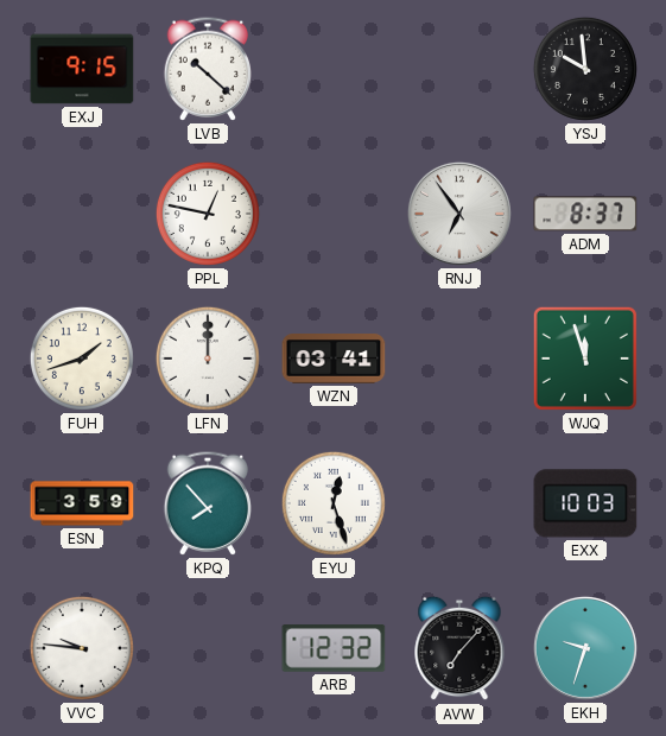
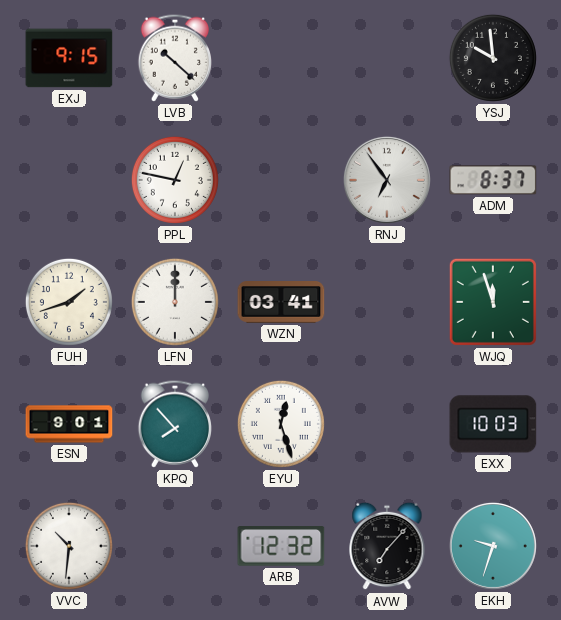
ESN: 3:59 -> 9:01
VVC: 9:46 -> 10:31
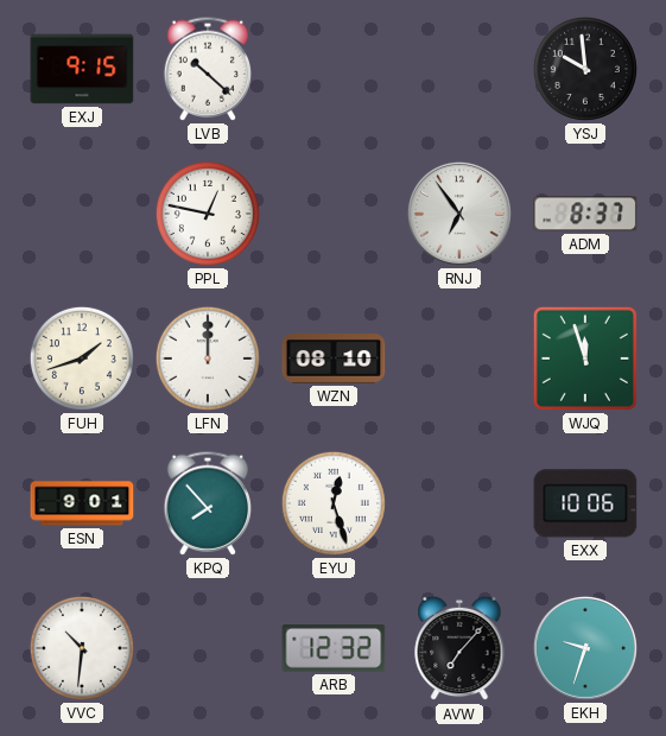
WZN: 03:41 -> 08:10
EXX: 10:03 -> 10:06
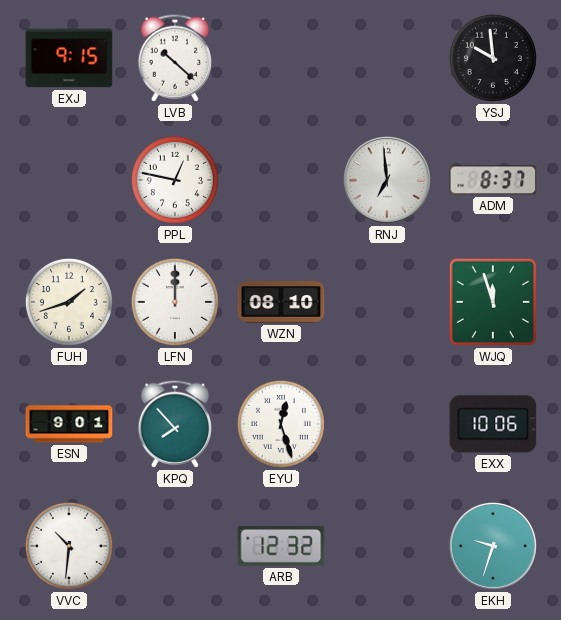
RNJ: 6:54 -> 6:59
AVW: 7:07 -> none
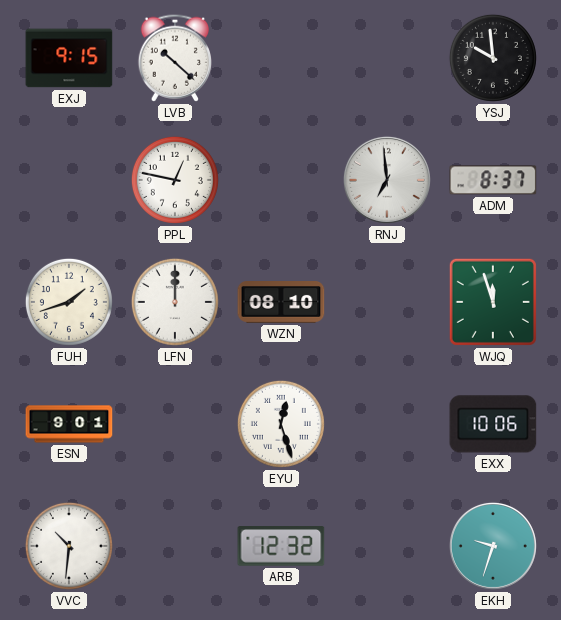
KPQ: 7:53 -> none
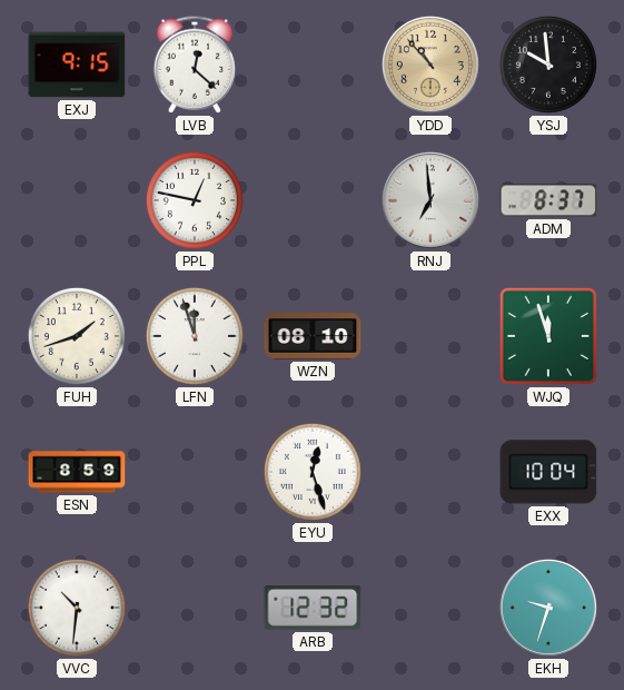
LVB: 10:22 -> 12:22
YDD: none -> 10:53
LFN: 12:00 -> 11:57
ESN: 9:01 -> 8:59
EXX: 10:06 -> 10:04
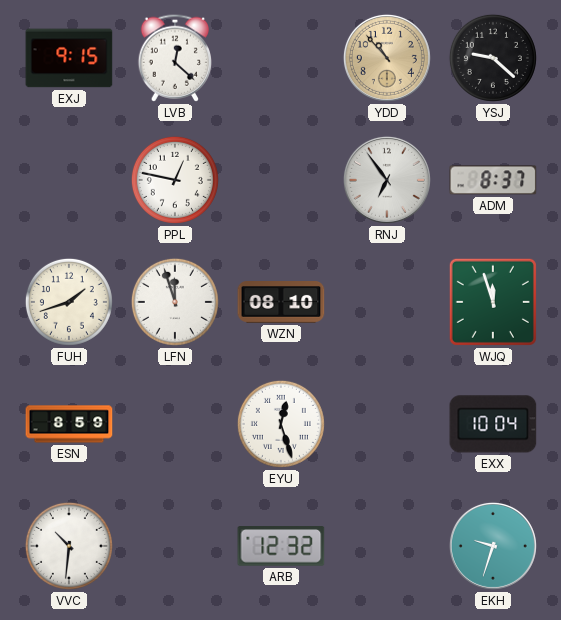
YSJ: 9:59 -> 9:22
RNJ: 6:59 -> 6:54
